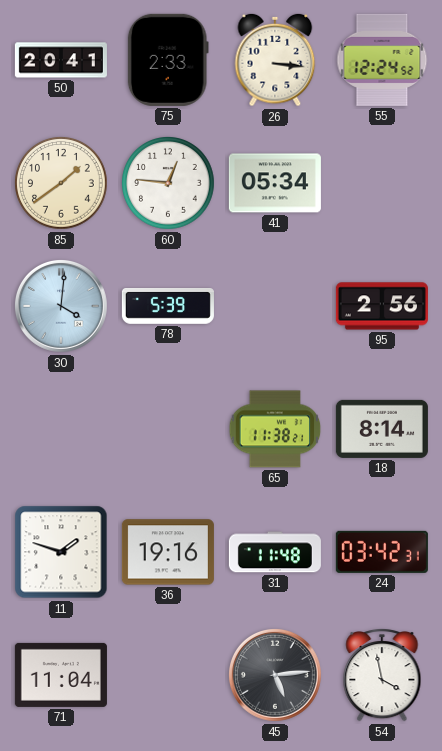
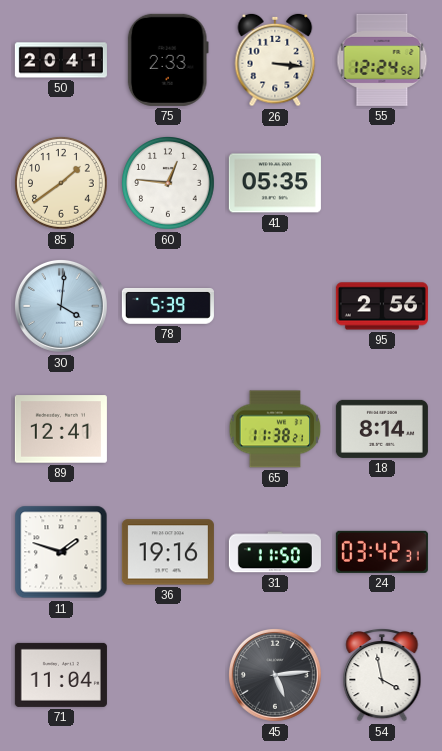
41: 05:34 -> 05:35
89: none -> 12:41
31: 11:48 -> 11:50
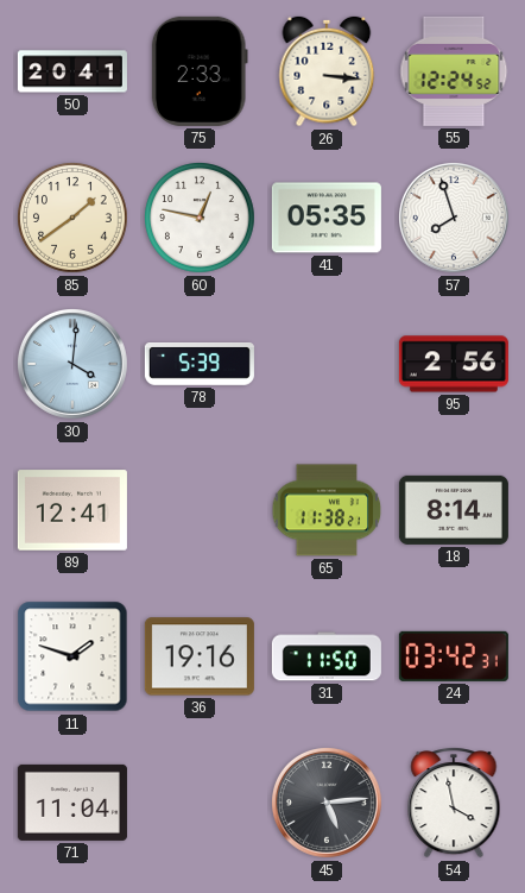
60: 12:46 -> 12:47
57: none -> 7:57
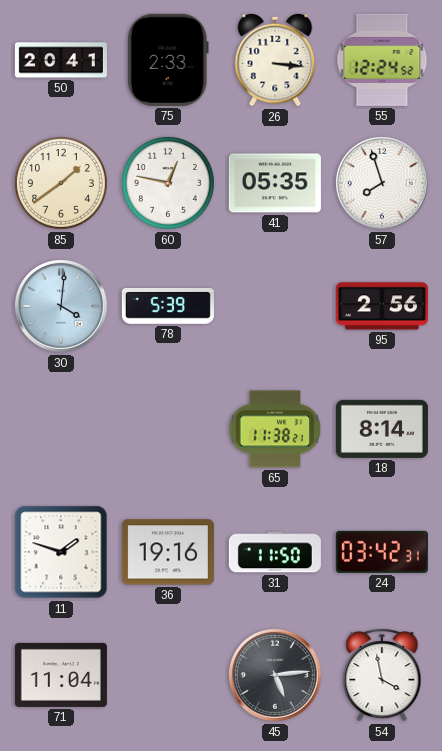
89: 12:41 -> none
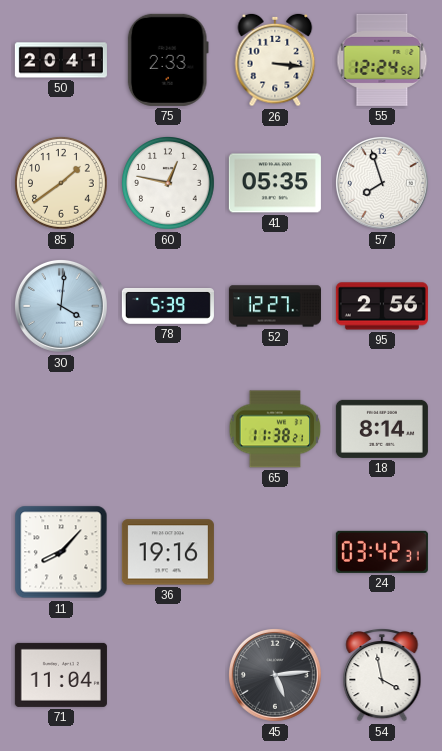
52: none -> 12:27
11: 1:48 -> 8:07
31: 11:50 -> none
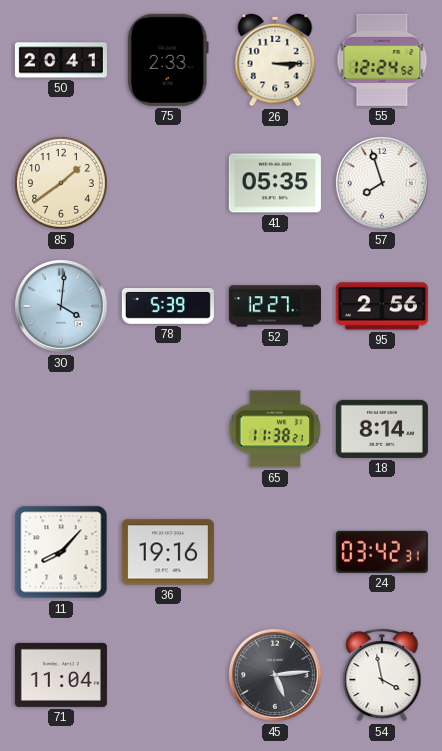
26: 3:16 -> 3:15
60: 12:47 -> none
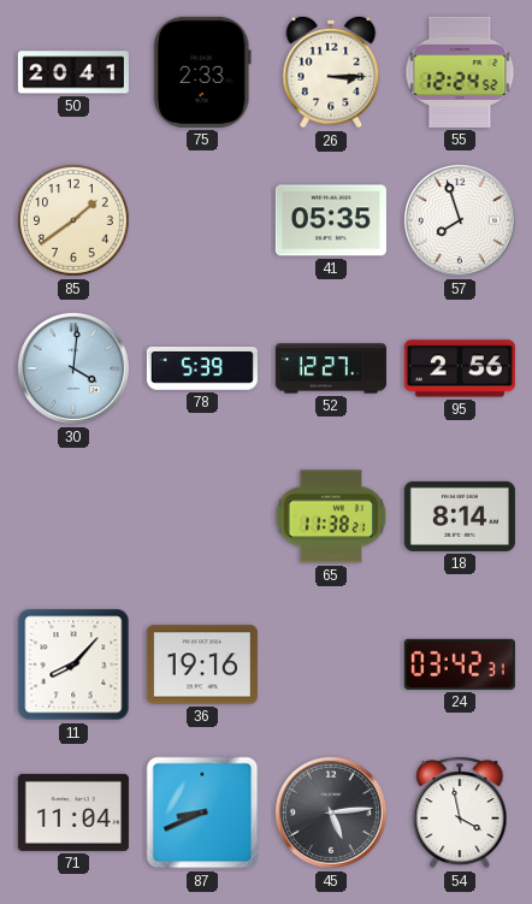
87: none -> 8:41
